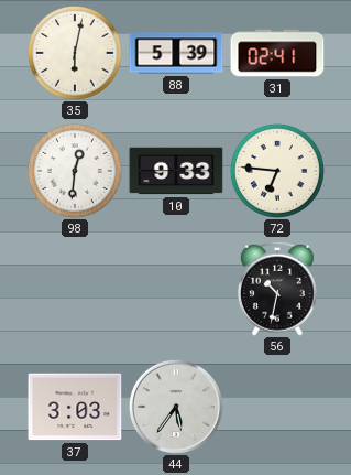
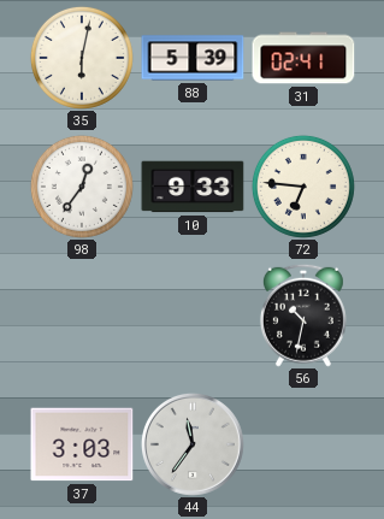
98: 12:31 -> 12:36
44: 5:36 -> 11:36
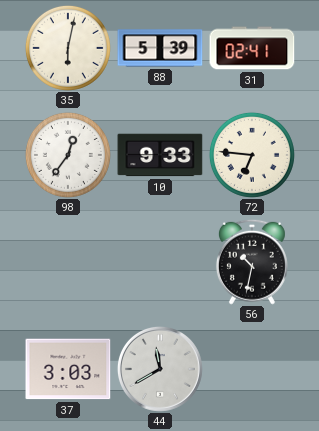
44: 11:36 -> 11:40
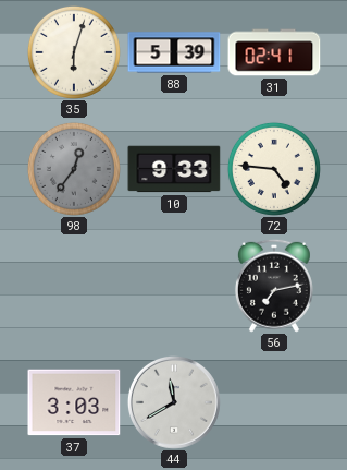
35: 6:02 -> 6:03
98 dial: white -> grey
72: 6:46 -> 4:46
56: 10:32 -> 7:13
